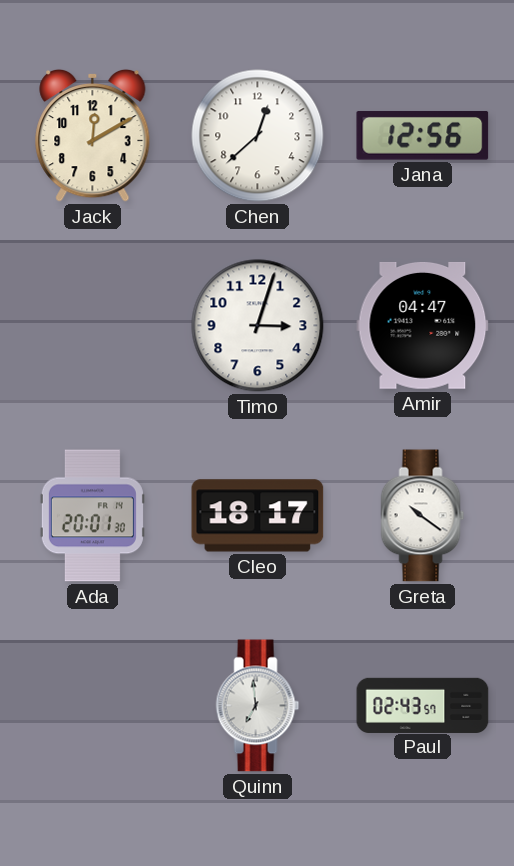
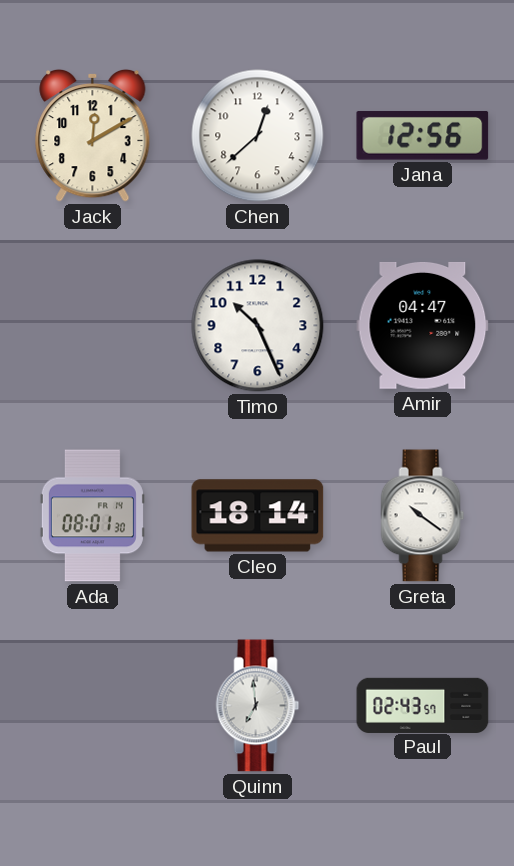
Timo: 3:03 -> 10:26
Ada: 20:01 -> 08:01
Cleo: 18:17 -> 18:14
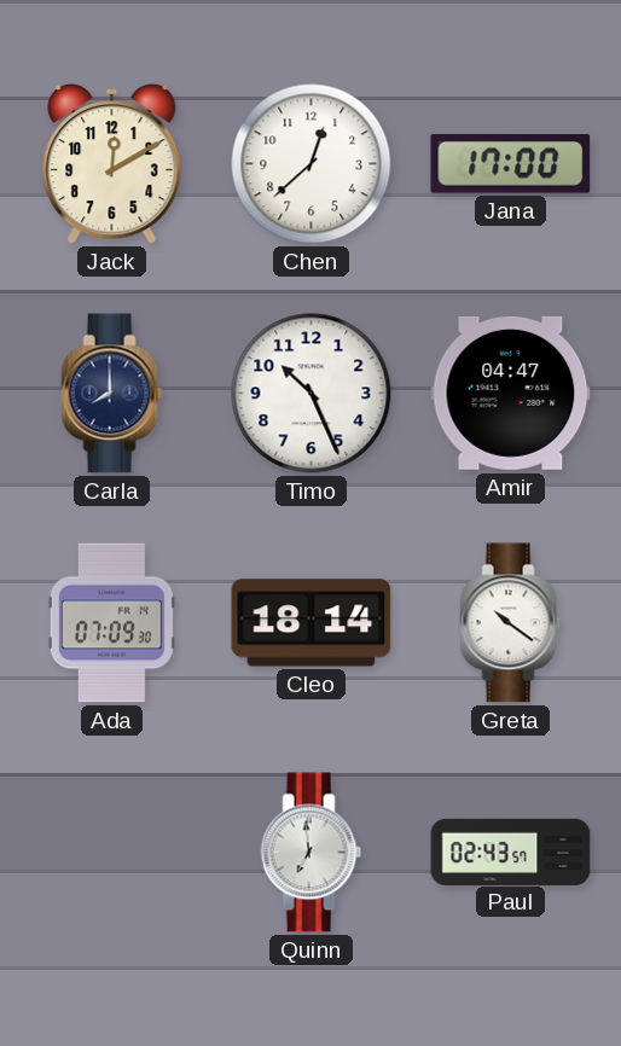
Jana: 12:56 -> 17:00
Carla: none -> 8:00
Ada: 08:01 -> 07:09
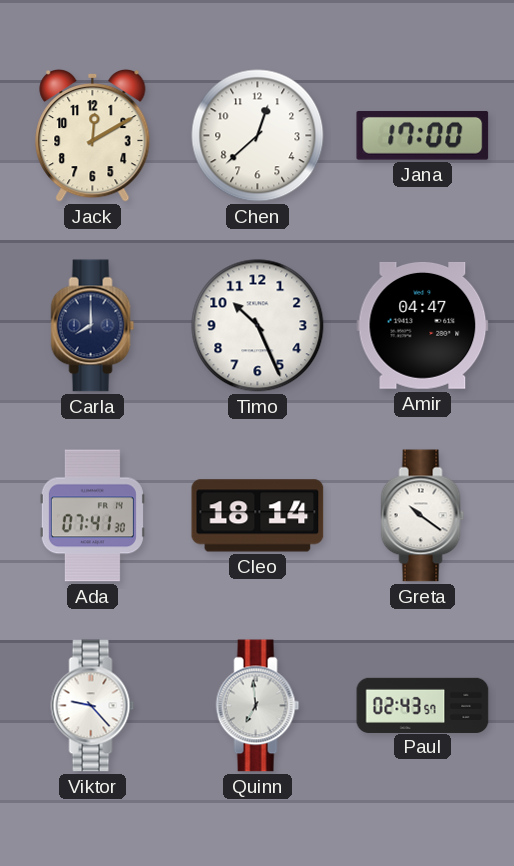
Ada: 07:09 -> 07:41
Viktor: none -> 9:23
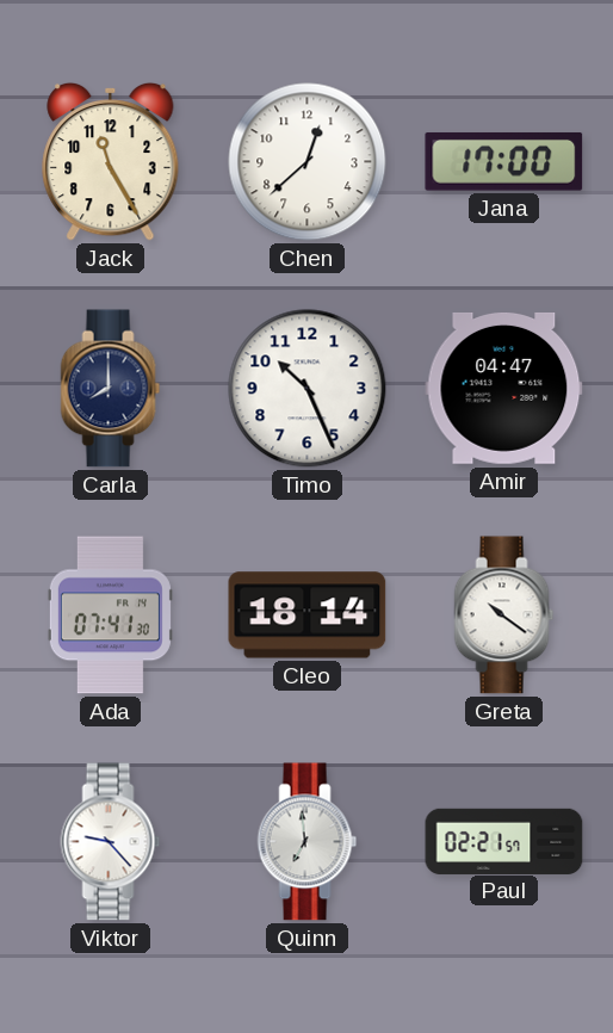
Jack: 12:10 -> 11:25
Paul: 02:43 -> 02:21
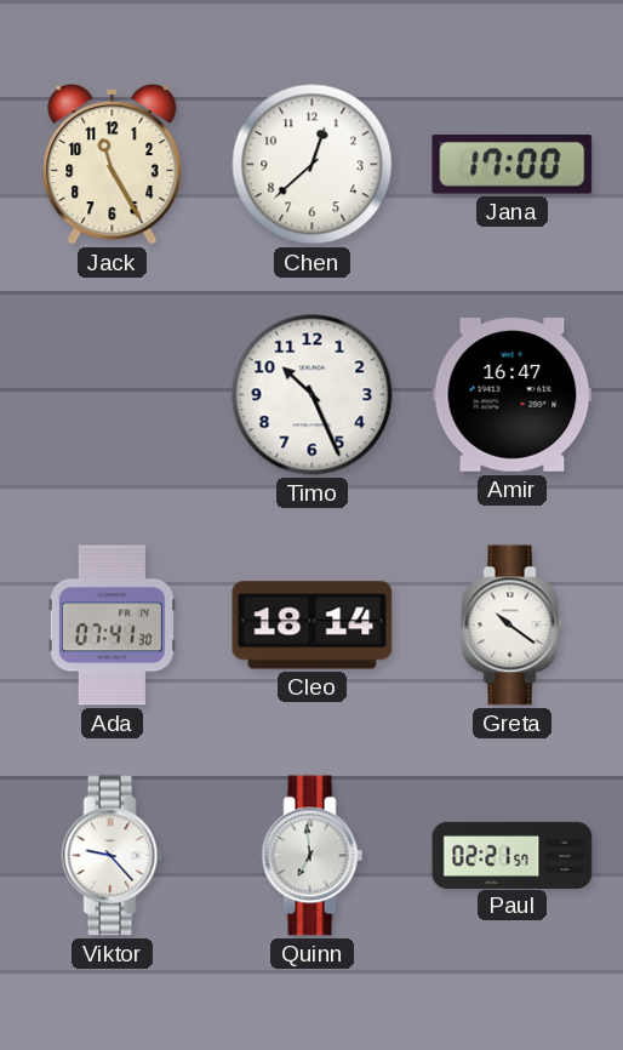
Carla: 8:00 -> none
Amir: 04:47 -> 16:47
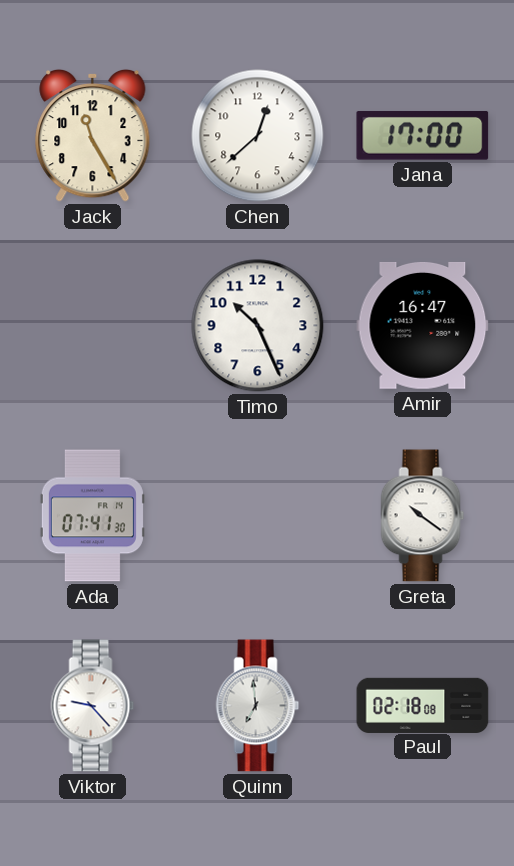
Cleo: 18:14 -> none
Paul: 02:21 -> 02:18
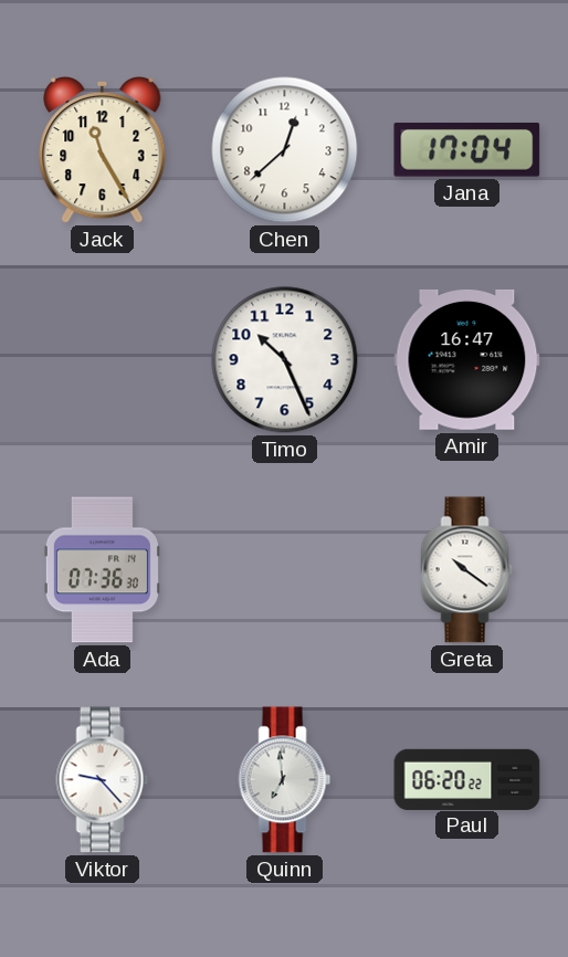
Jana: 17:00 -> 17:04
Ada: 07:41 -> 07:36
Paul: 02:18 -> 06:20
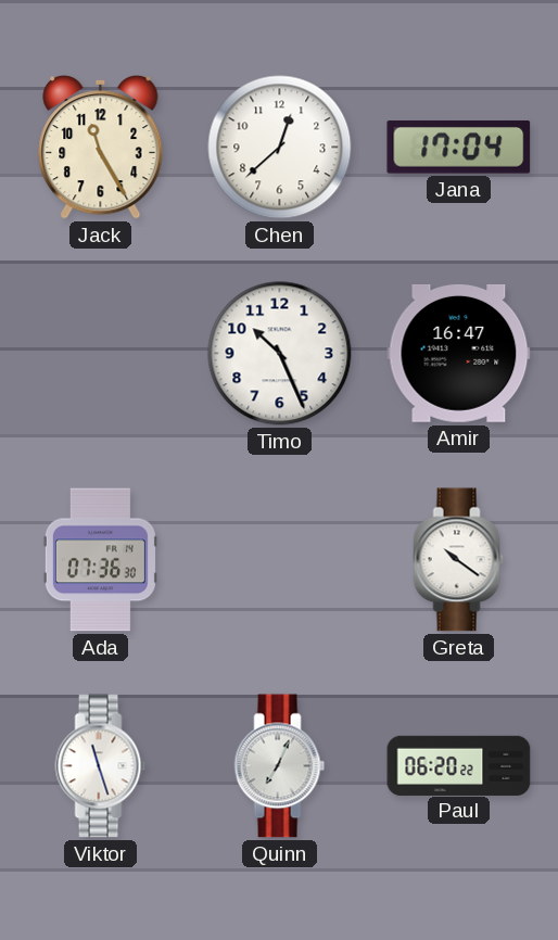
Viktor: 9:23 -> 11:27
Quinn: 6:59 -> 7:04
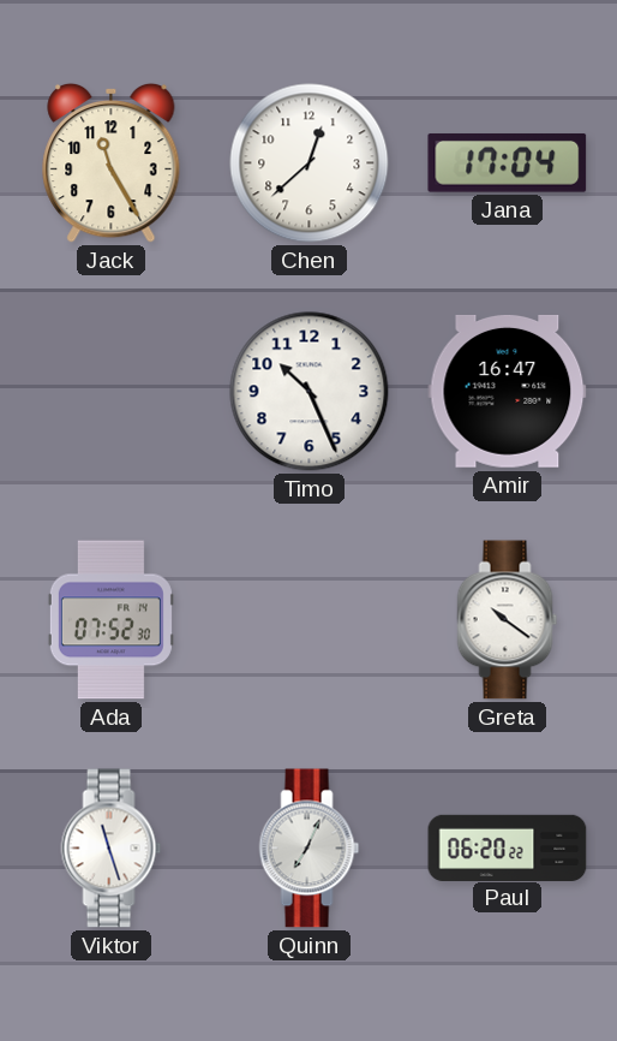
Ada: 07:36 -> 07:52
